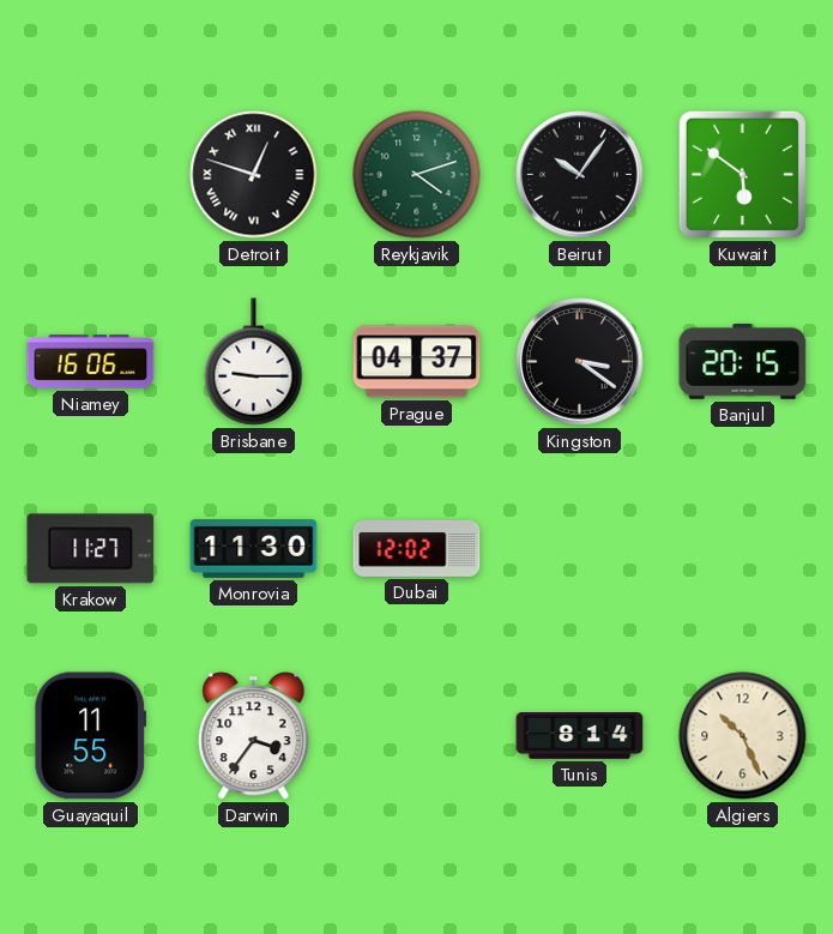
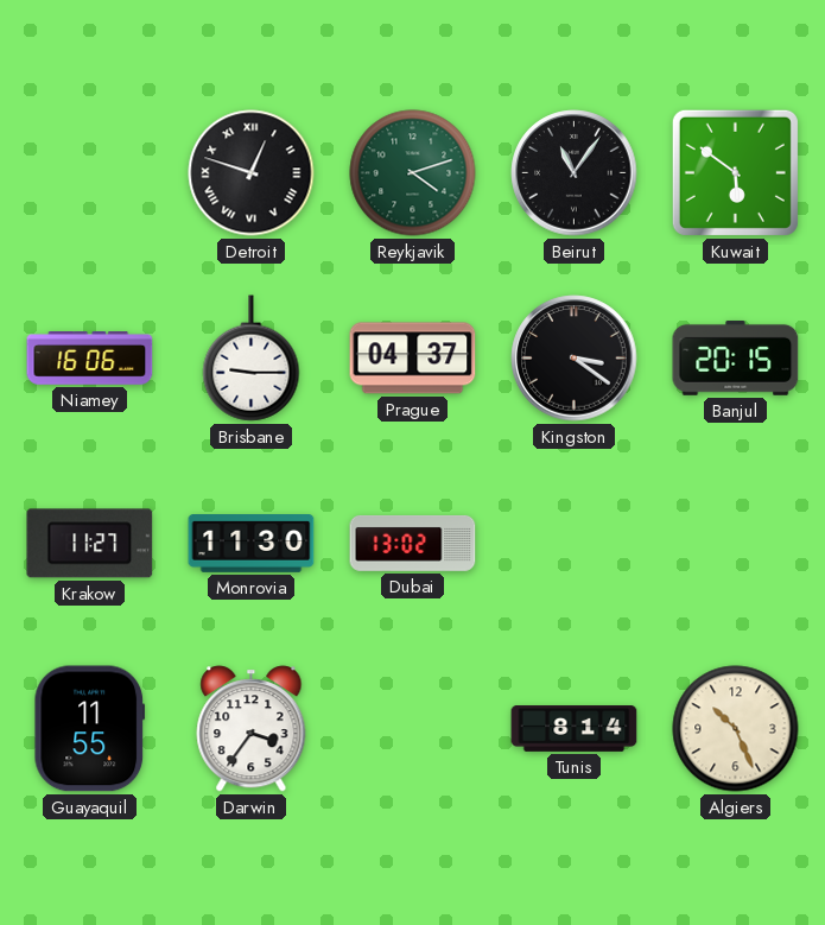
Beirut: 10:06 -> 11:06
Dubai: 12:02 -> 13:02
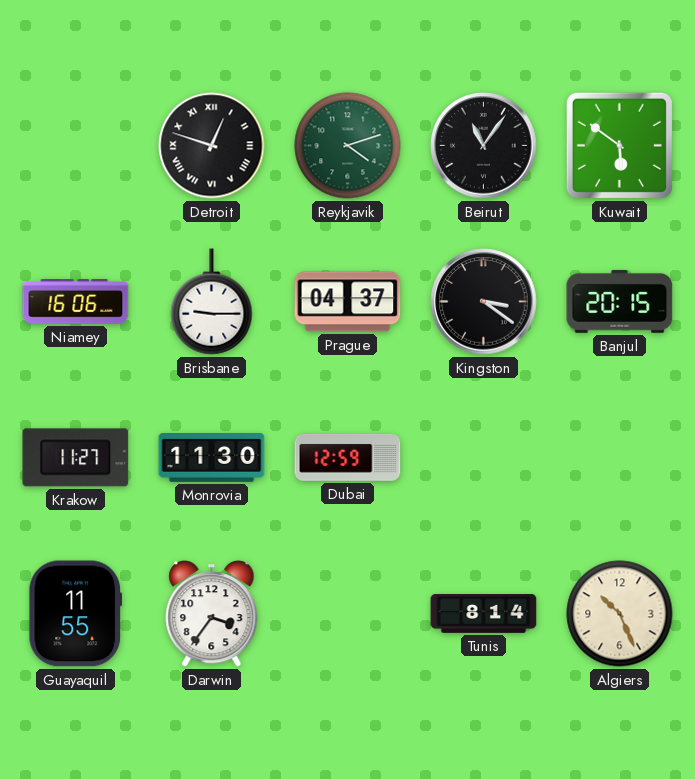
Dubai: 13:02 -> 12:59
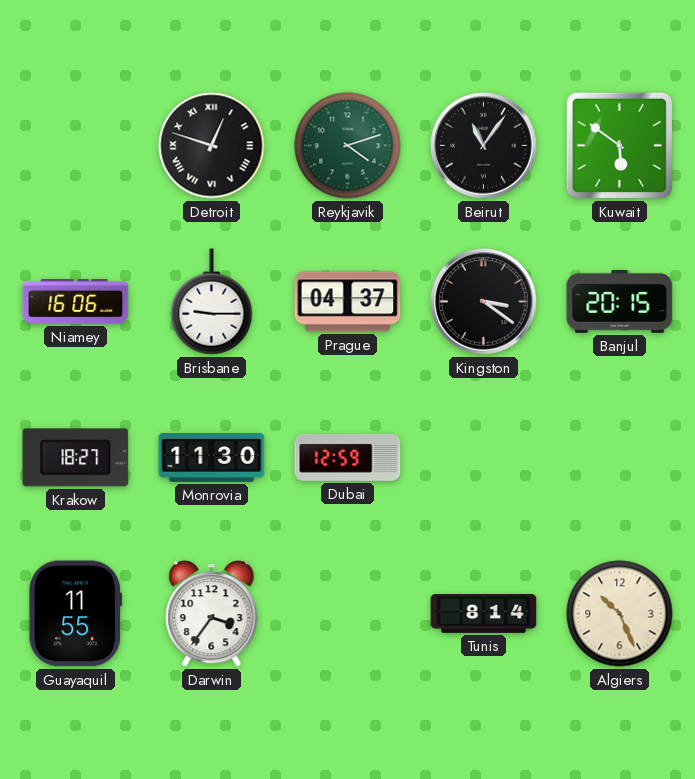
Krakow: 11:27 -> 18:27
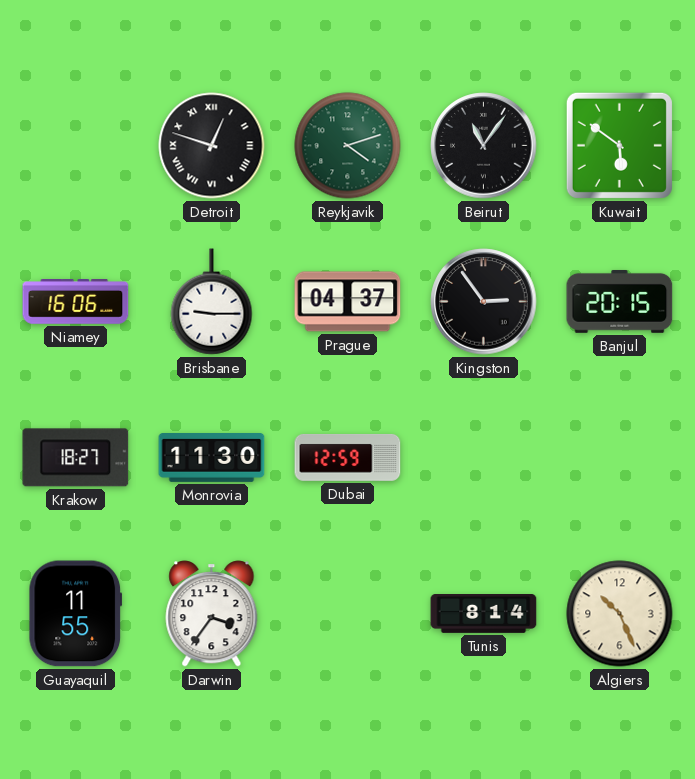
Kingston: 3:21 -> 2:54
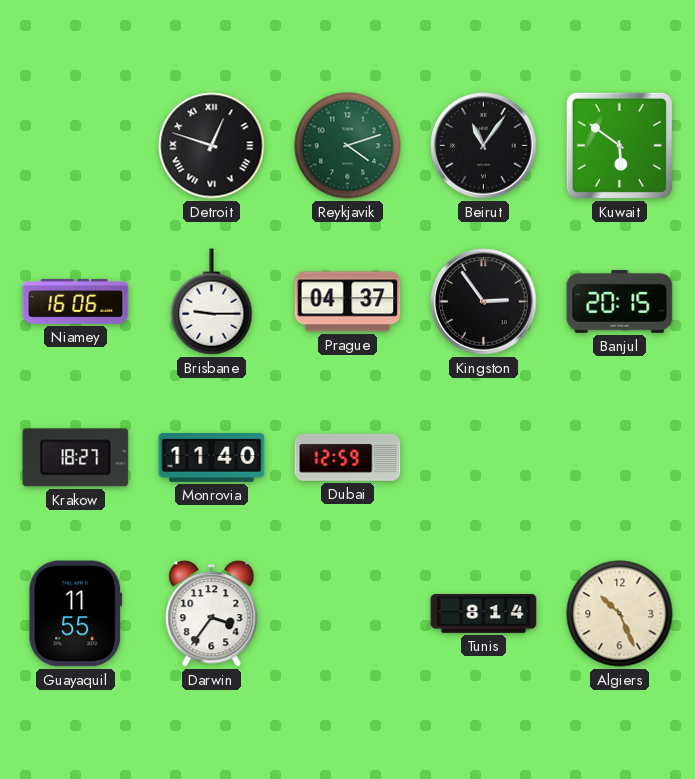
Monrovia: 11:30 -> 11:40
